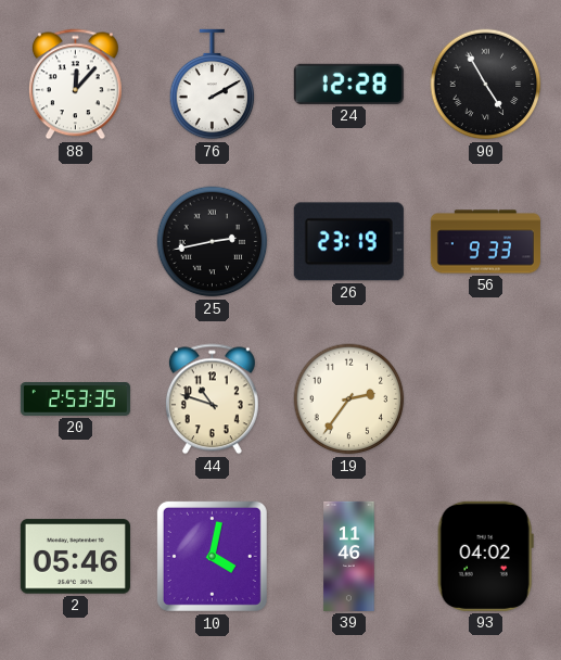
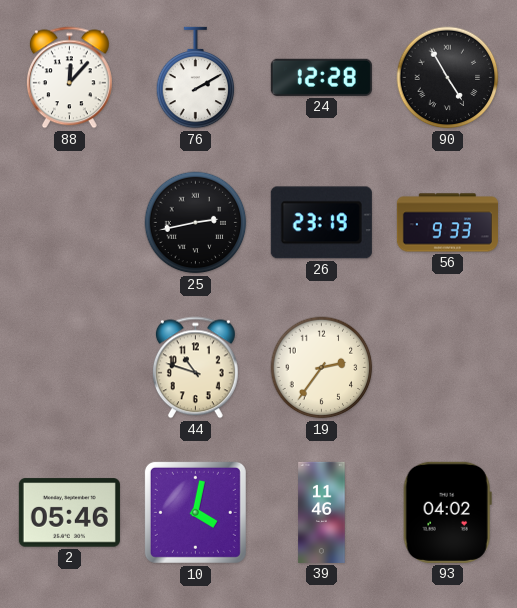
20: 2:53 -> none
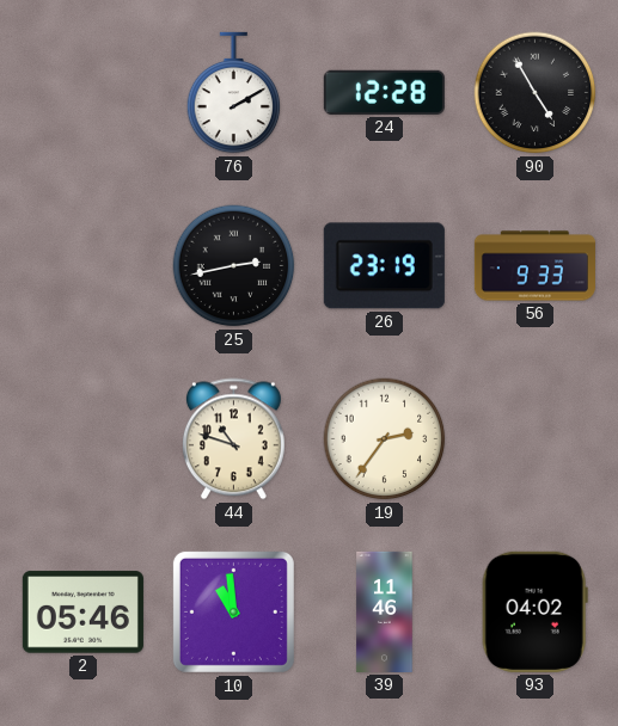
88: 12:07 -> none
10: 4:02 -> 10:59
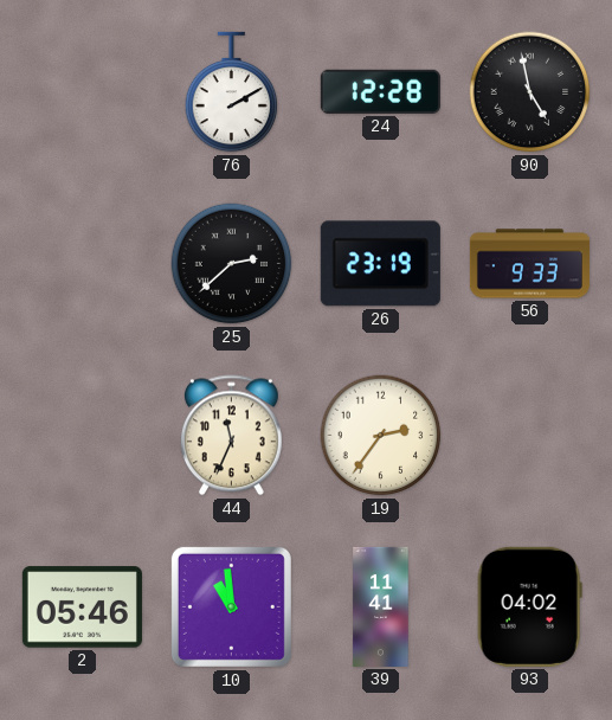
90: 4:55 -> 4:58
25: 2:43 -> 2:38
44: 10:48 -> 11:34
39: 11:46 -> 11:41
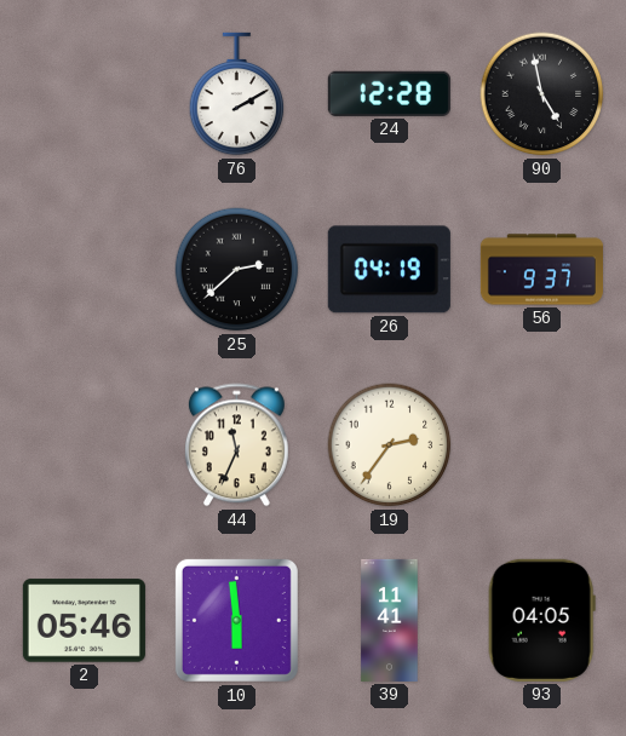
26: 23:19 -> 04:19
56: 9:33 -> 9:37
10: 10:59 -> 5:59
93: 04:02 -> 04:05
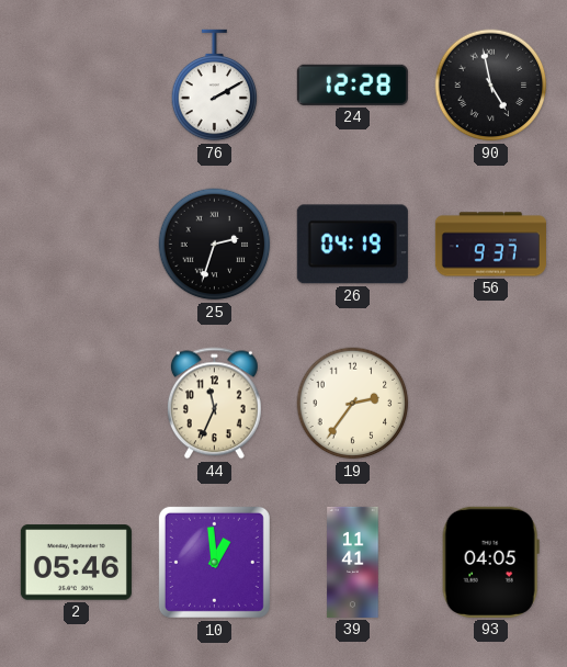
25: 2:38 -> 2:33
10: 5:59 -> 12:59
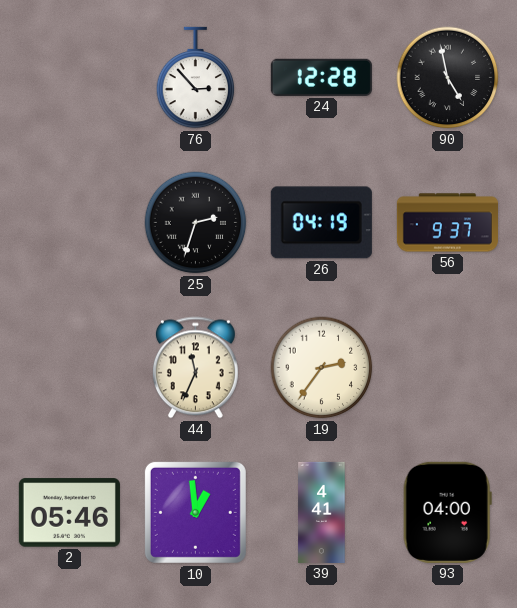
76: 2:10 -> 2:53
39: 11:41 -> 4:41
93: 04:05 -> 04:00
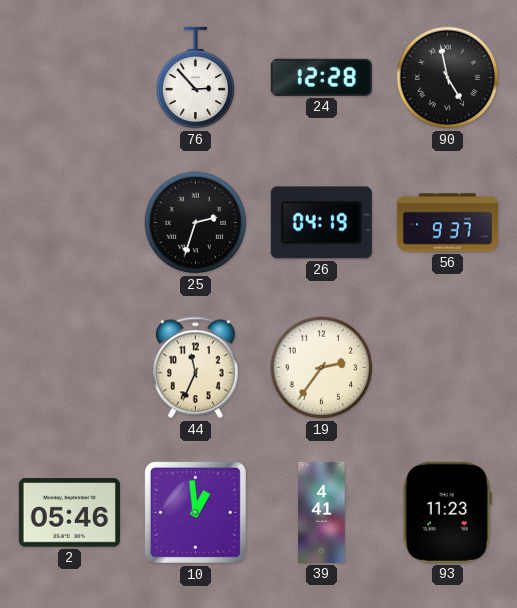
93: 04:00 -> 11:23
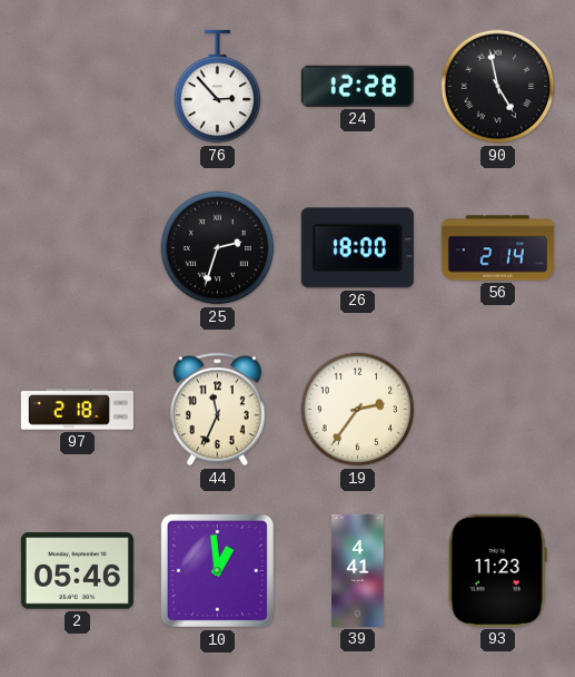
26: 04:19 -> 18:00
56: 9:37 -> 2:14
97: none -> 2:18
